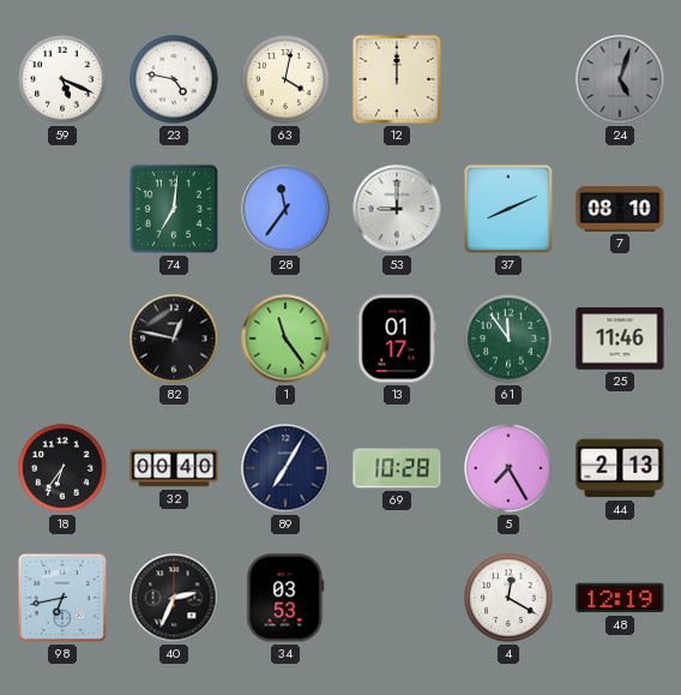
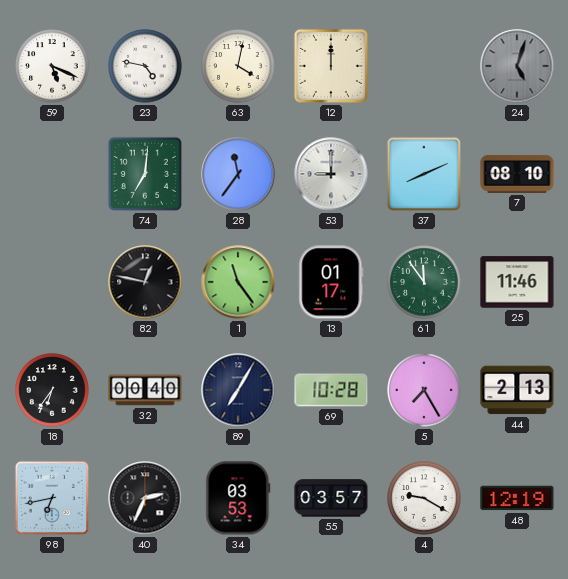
55: none -> 03:57
4: 12:20 -> 9:20
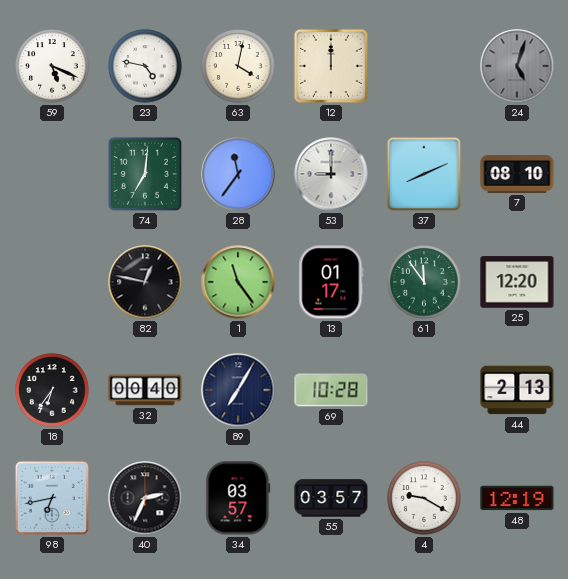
25: 11:46 -> 12:20
5: 7:25 -> none
34: 03:53 -> 03:57
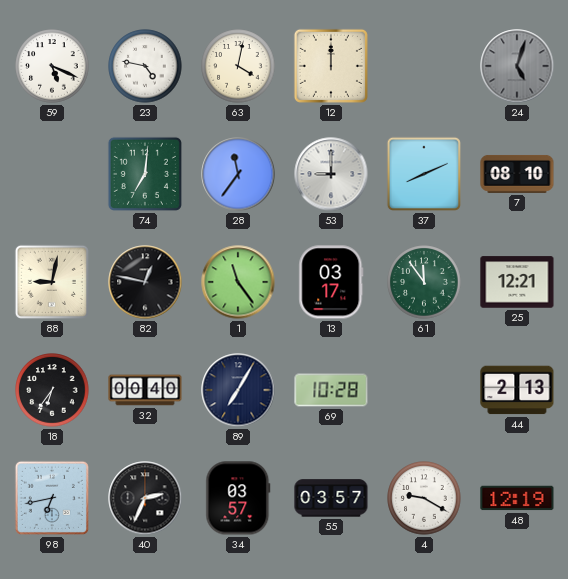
88: none -> 9:02
13: 01:17 -> 03:17
25: 12:20 -> 12:21
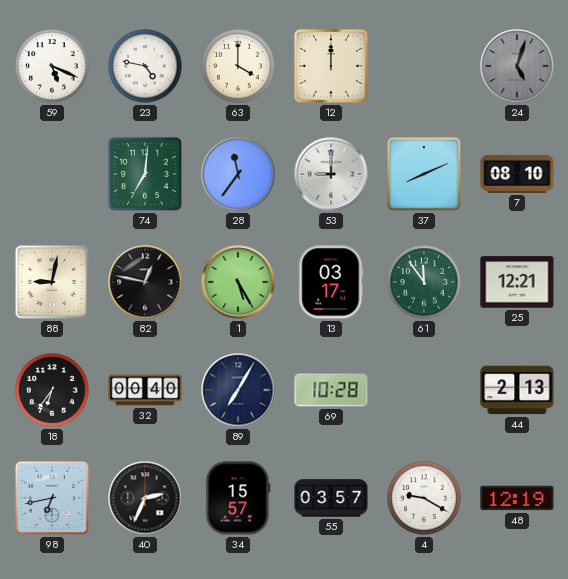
63: 4:02 -> 4:00
1: 11:24 -> 5:25
34: 03:57 -> 15:57
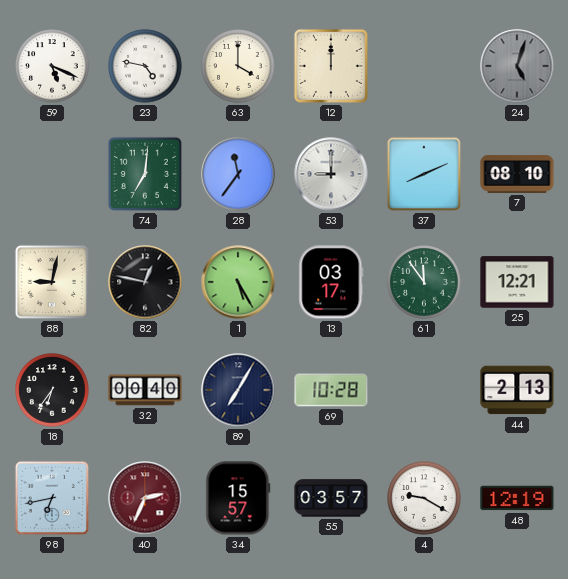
40 dial: black -> burgundy
